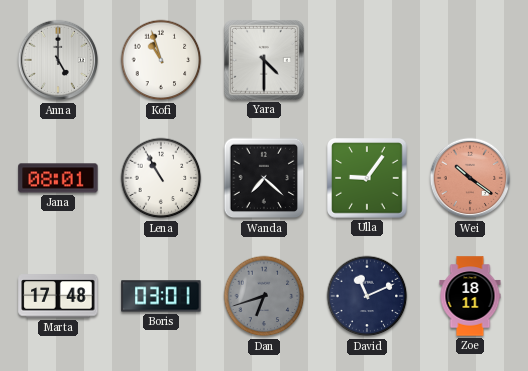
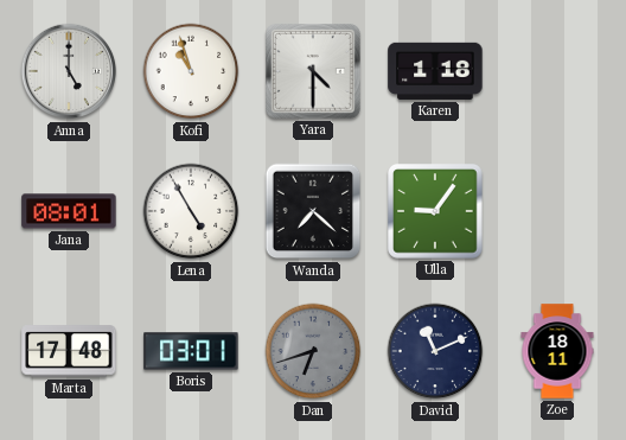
Karen: none -> 1:18
Lena: 10:55 -> 4:55
Wei: 10:21 -> none
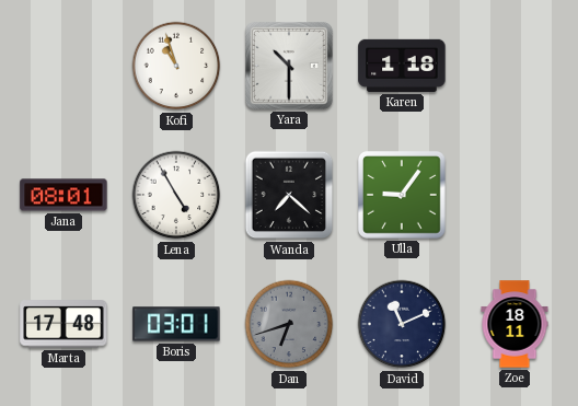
Anna: 5:00 -> none
Yara: 4:30 -> 10:30
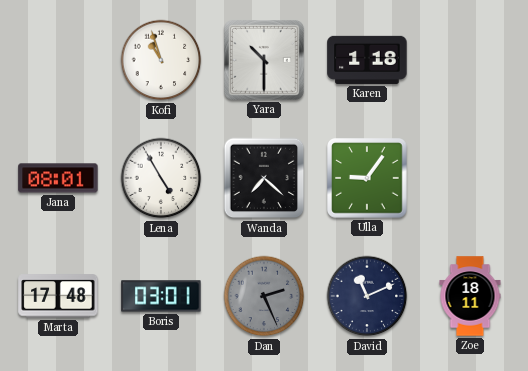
Dan: 6:42 -> 2:26
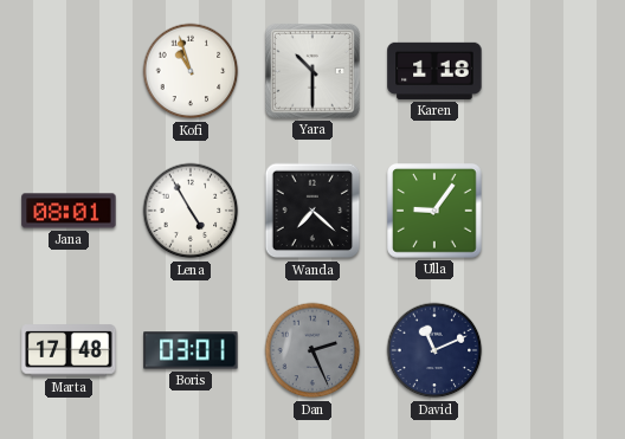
Zoe: 18:11 -> none
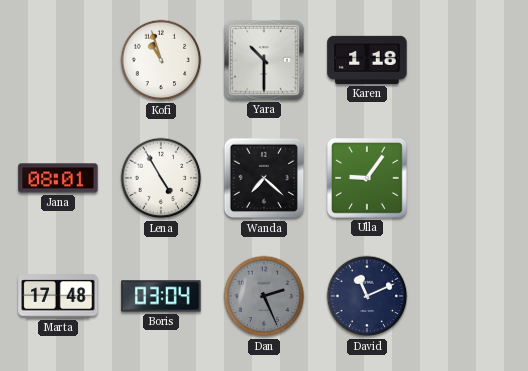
Boris: 03:01 -> 03:04
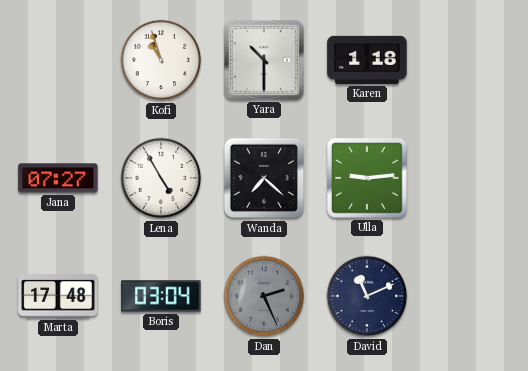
Jana: 08:01 -> 07:27
Ulla: 9:06 -> 9:14
